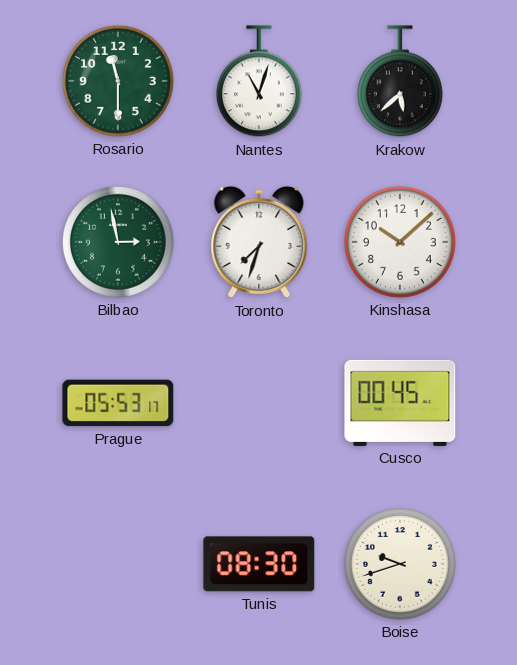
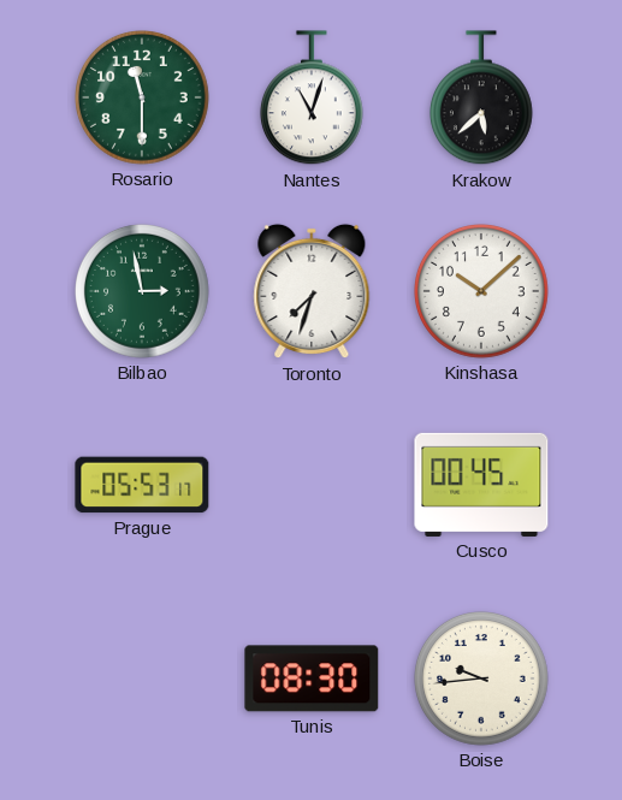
Boise: 9:42 -> 9:44
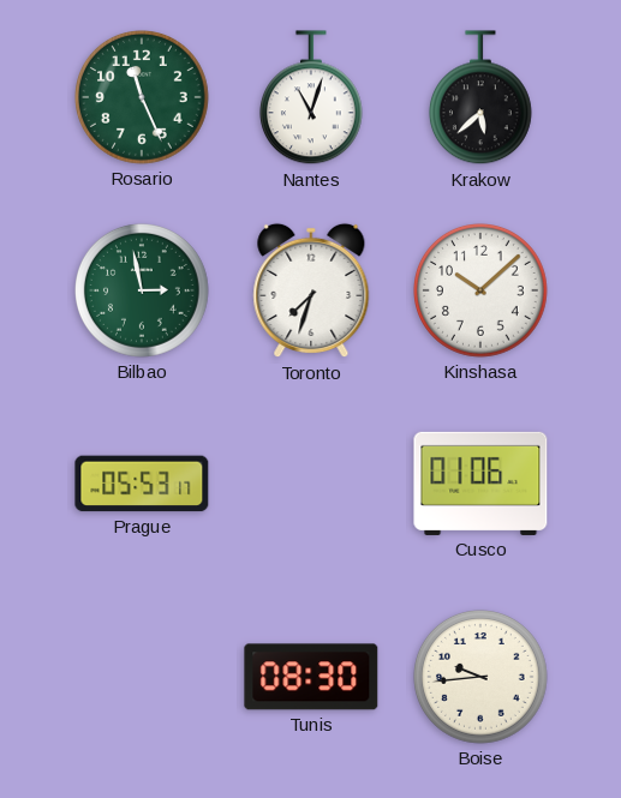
Rosario: 11:30 -> 11:26
Cusco: 00:45 -> 01:06
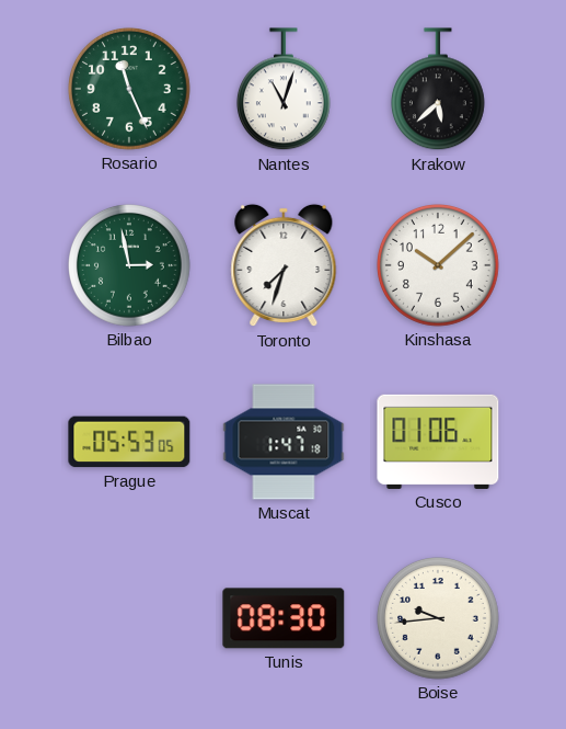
Prague: 05:53:17 -> 05:53:05
Muscat: none -> 1:47
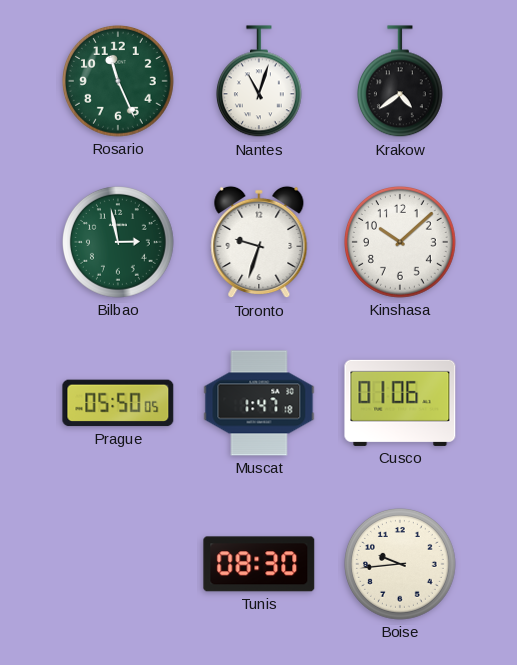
Krakow: 5:38 -> 4:39
Toronto: 7:33 -> 9:33
Prague: 05:53 -> 05:50
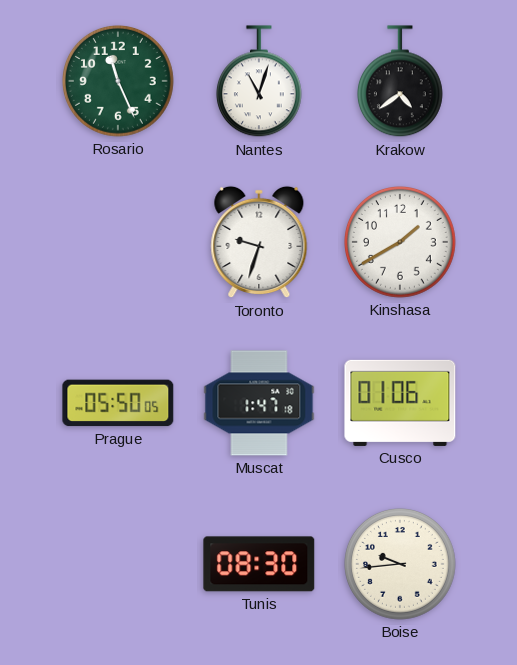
Bilbao: 2:58 -> none
Kinshasa: 10:08 -> 1:40
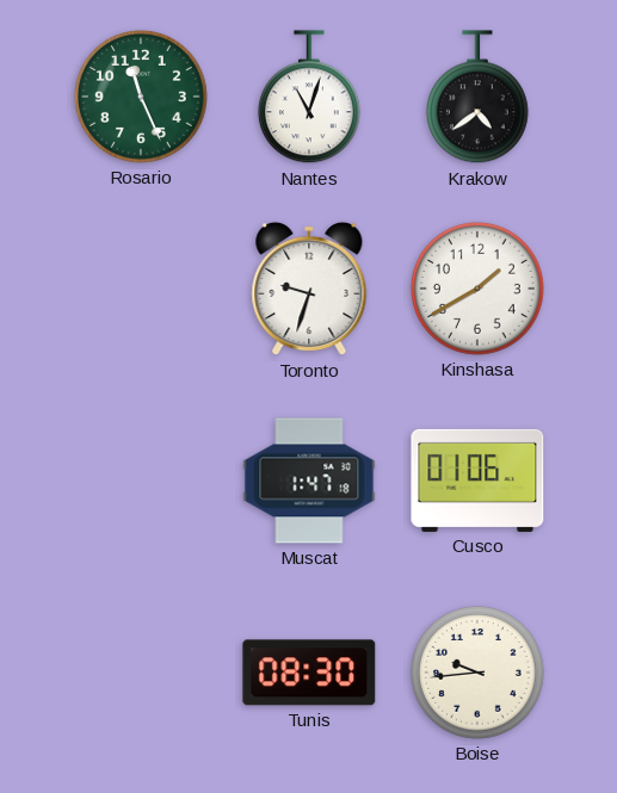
Prague: 05:50 -> none
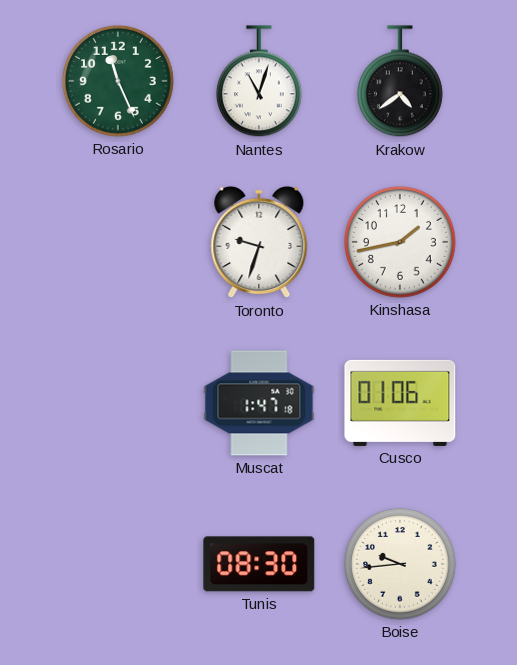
Kinshasa: 1:40 -> 1:43
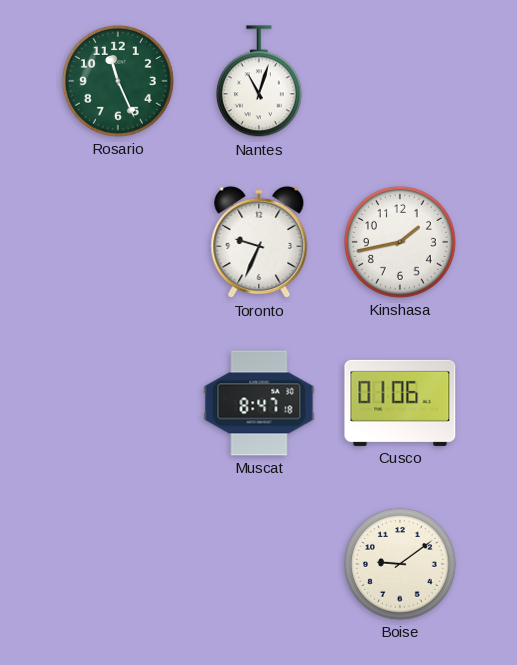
Krakow: 4:39 -> none
Toronto: 9:33 -> 9:34
Muscat: 1:47 -> 8:47
Tunis: 08:30 -> none
Boise: 9:44 -> 9:09
